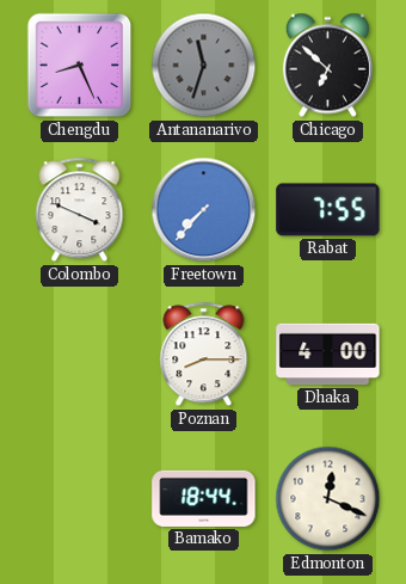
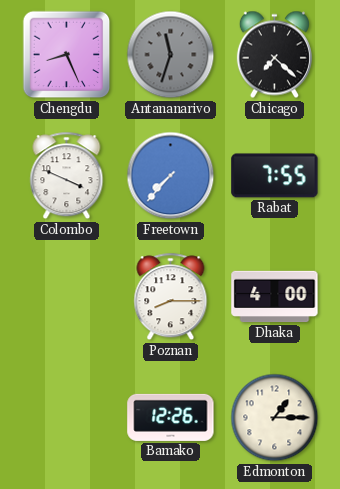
Chicago: 6:52 -> 7:22
Bamako: 18:44 -> 12:26
Edmonton: 12:19 -> 1:15
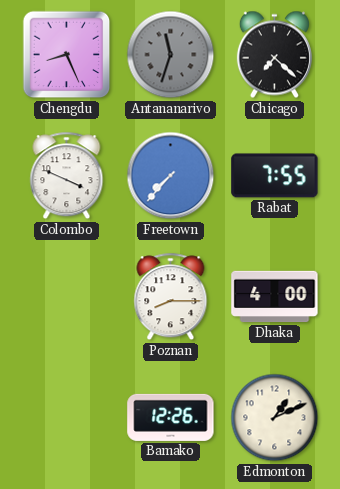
Edmonton: 1:15 -> 1:11
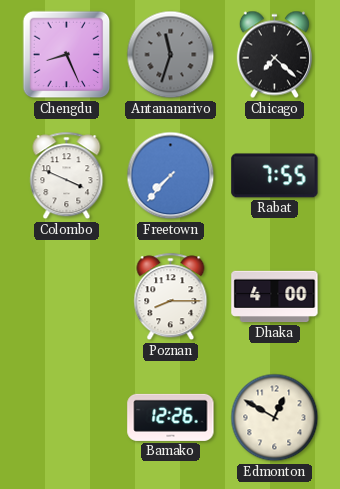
Edmonton: 1:11 -> 12:50
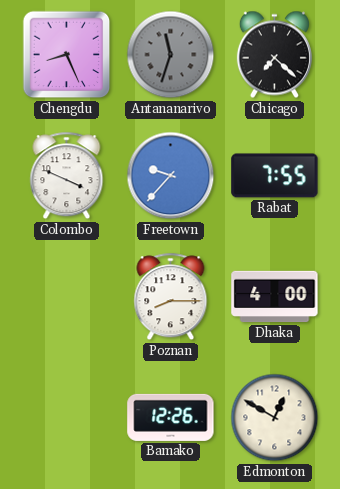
Freetown: 7:37 -> 9:37
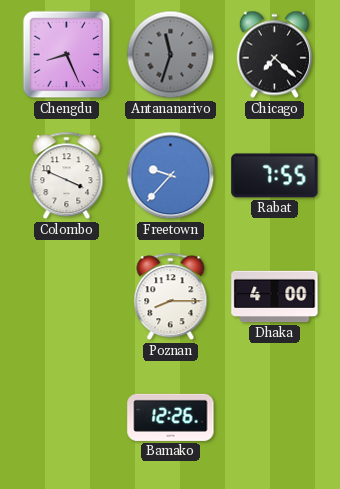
Edmonton: 12:50 -> none
